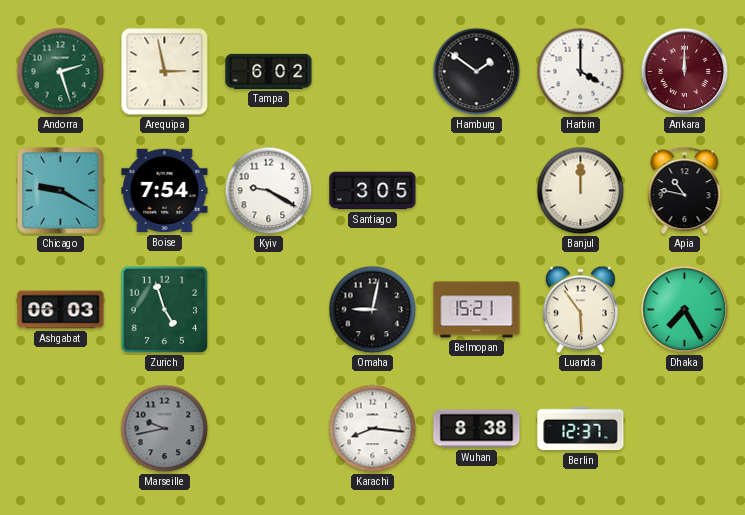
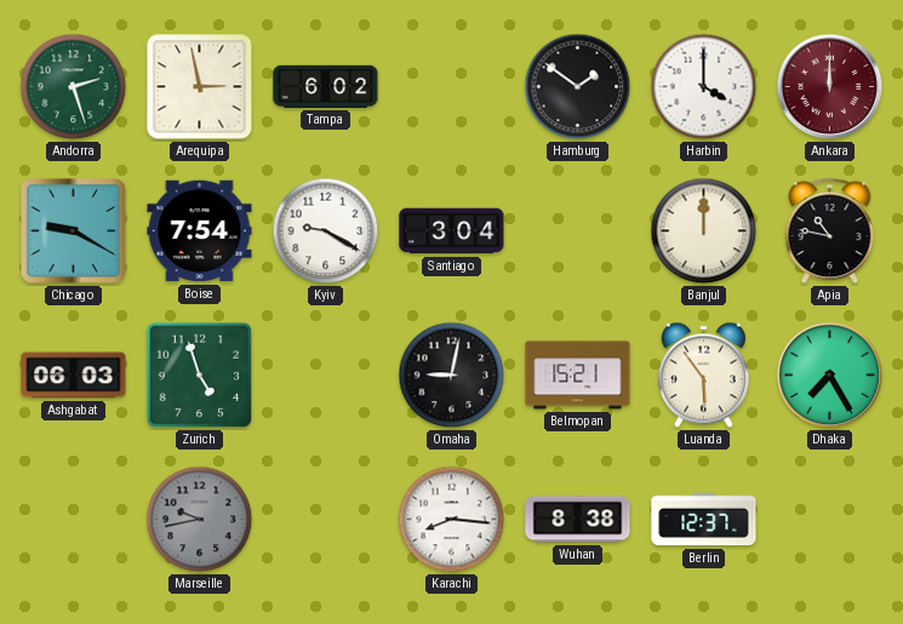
Santiago: 3:05 -> 3:04
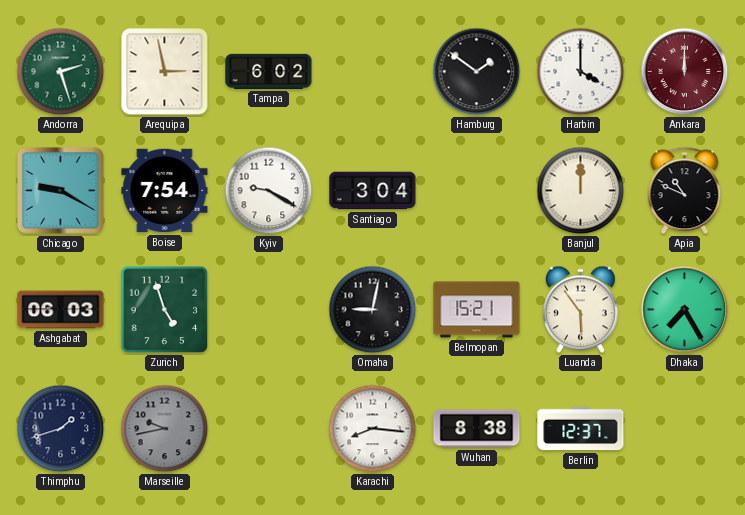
Apia: 10:47 -> 10:49
Thimphu: none -> 1:42
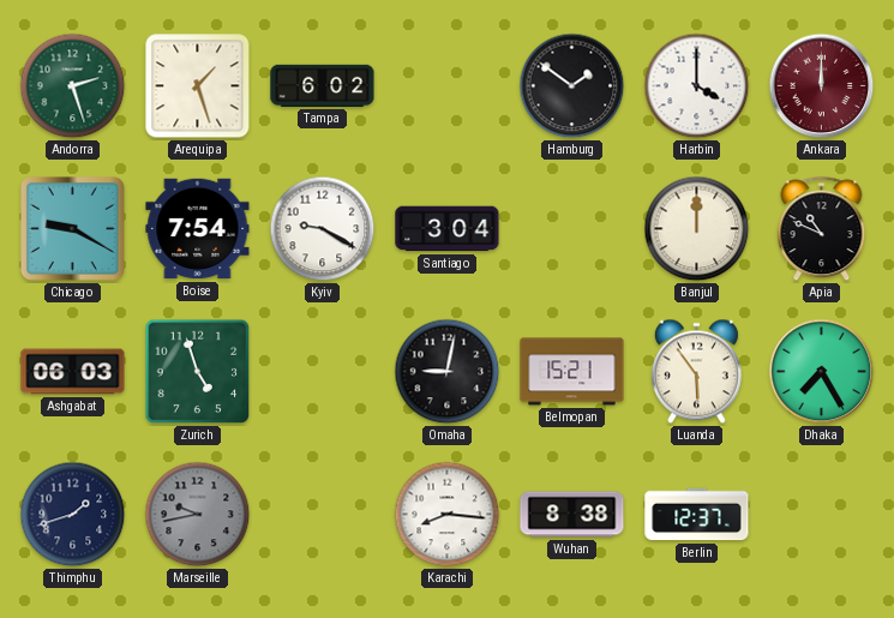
Arequipa: 2:58 -> 1:27
